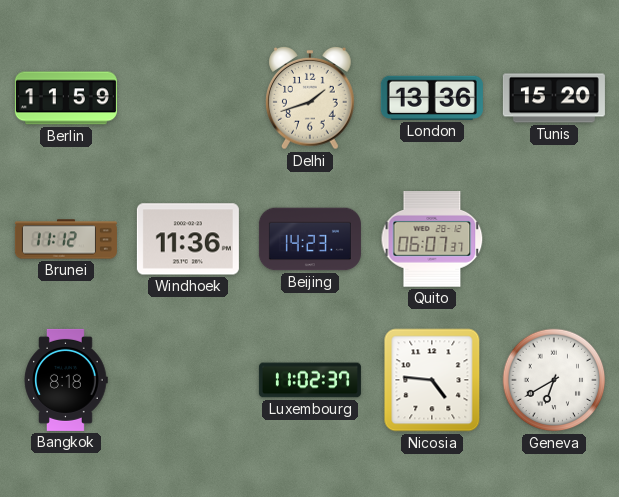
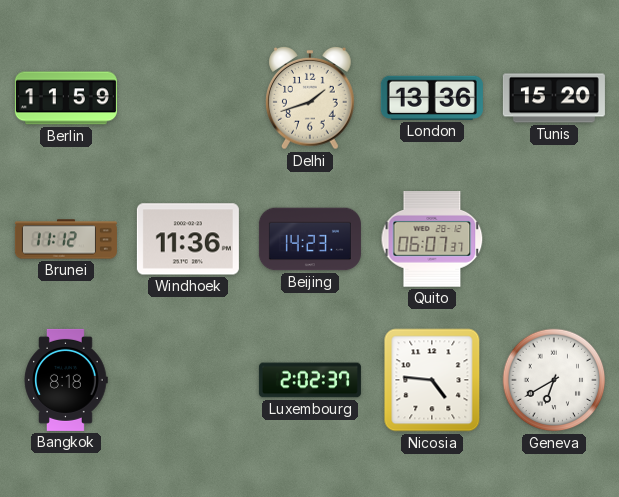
Luxembourg: 11:02 -> 2:02
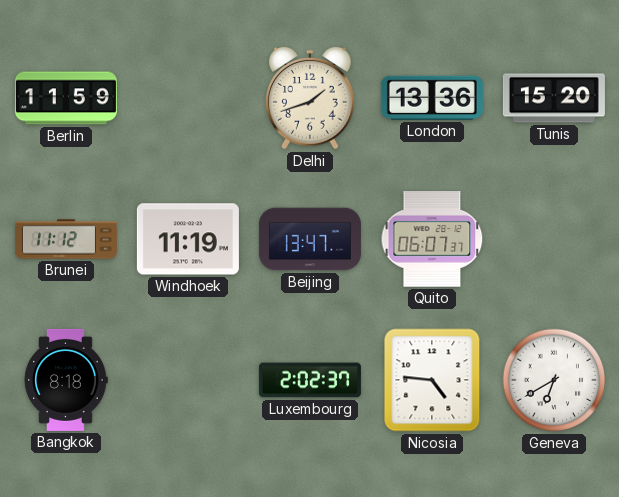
Windhoek: 11:36 -> 11:19
Beijing: 14:23 -> 13:47
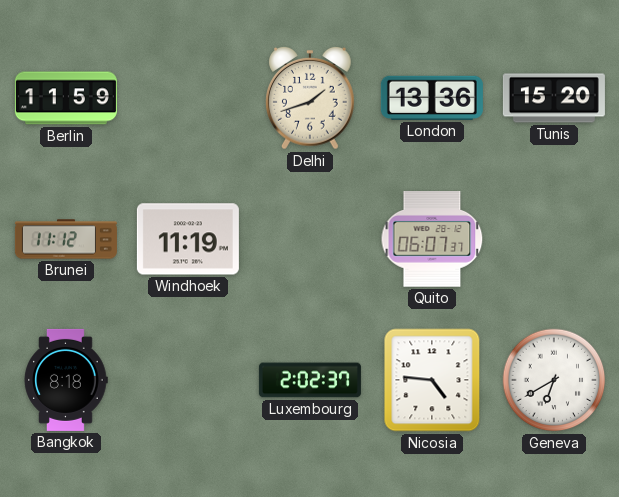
Beijing: 13:47 -> none
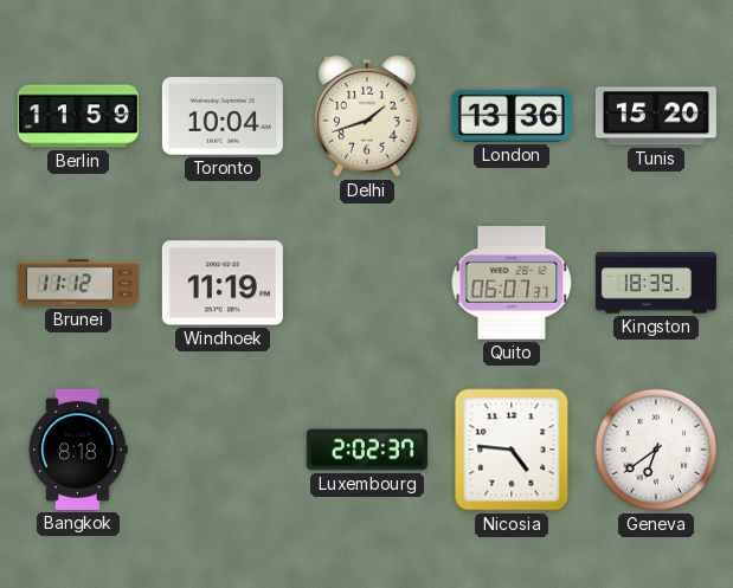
Toronto: none -> 10:04
Kingston: none -> 18:39
Geneva: 6:40 -> 6:39
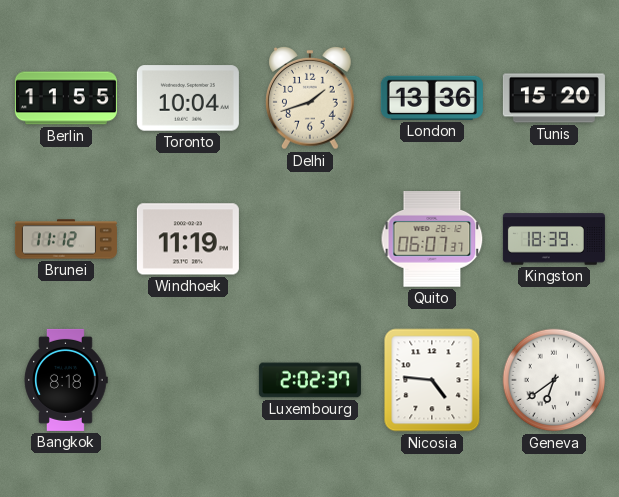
Berlin: 11:59 -> 11:55
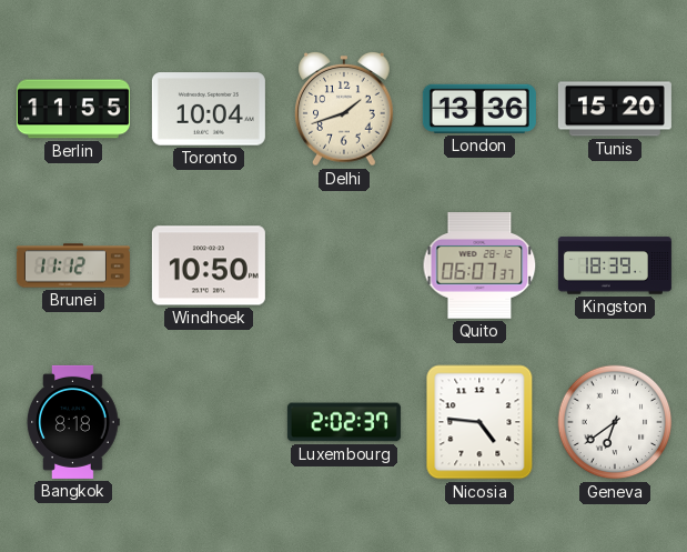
Windhoek: 11:19 -> 10:50
